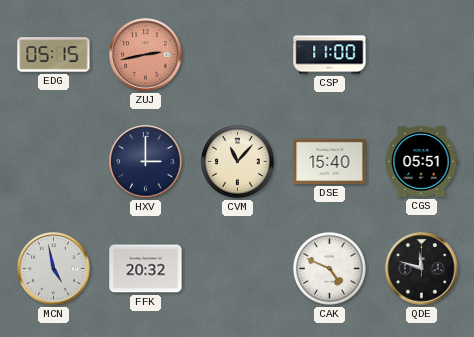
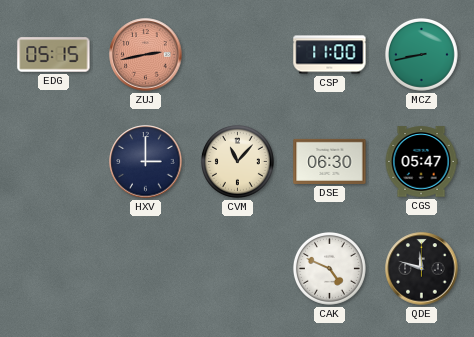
MCZ: none -> 8:43
DSE: 15:40 -> 06:30
CGS: 05:51 -> 05:47
MCN: 4:58 -> none
FFK: 20:32 -> none
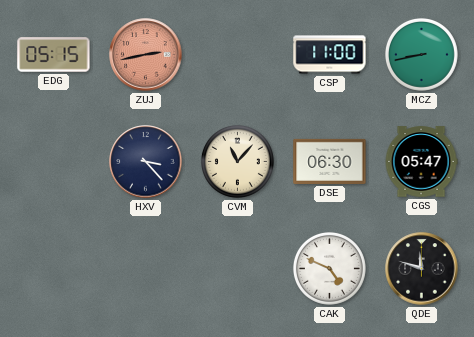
HXV: 3:00 -> 3:23
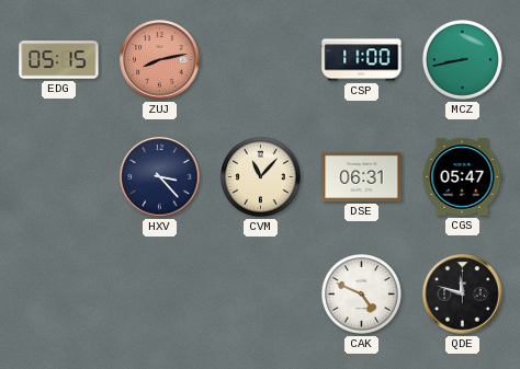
ZUJ: 2:43 -> 8:13
DSE: 06:30 -> 06:31
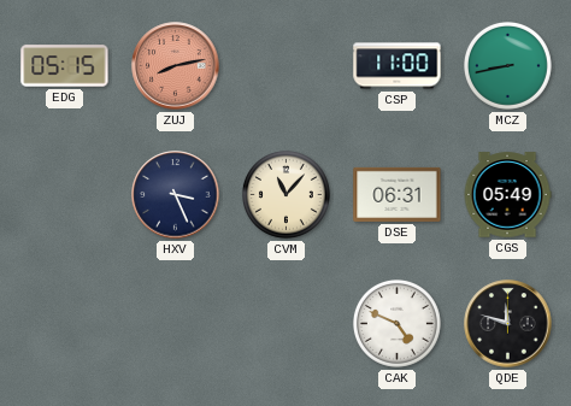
HXV: 3:23 -> 3:26
CGS: 05:47 -> 05:49
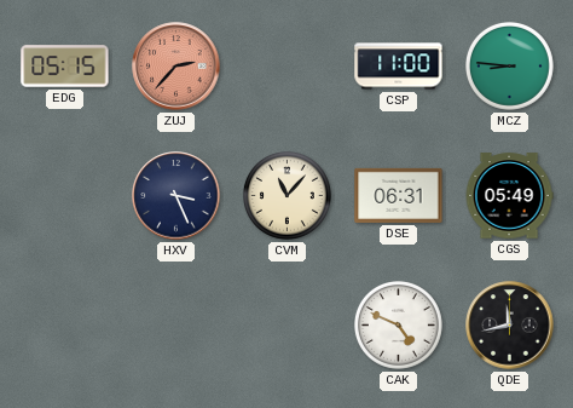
ZUJ: 8:13 -> 2:37
MCZ: 8:43 -> 8:46
QDE: 11:48 -> 11:43
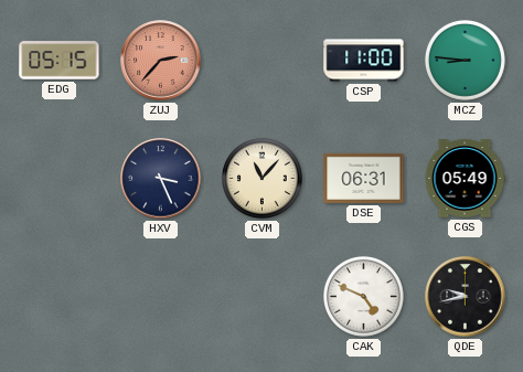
QDE: 11:43 -> 9:43
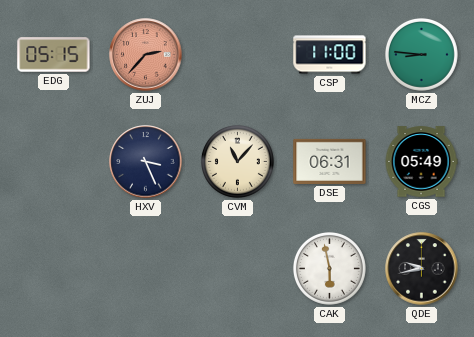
CAK: 4:49 -> 5:58
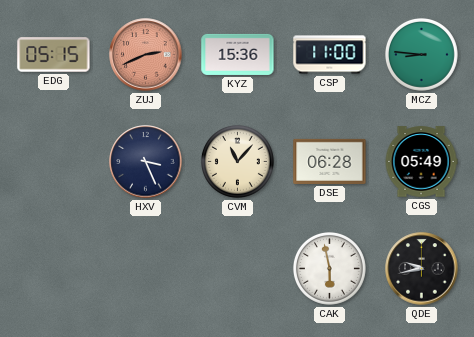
ZUJ: 2:37 -> 2:41
KYZ: none -> 15:36
DSE: 06:31 -> 06:28
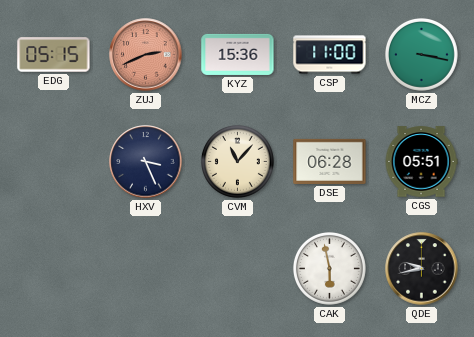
MCZ: 8:46 -> 3:17
CGS: 05:49 -> 05:51
